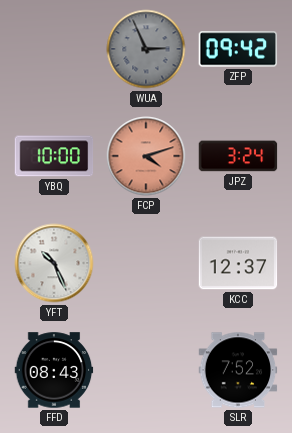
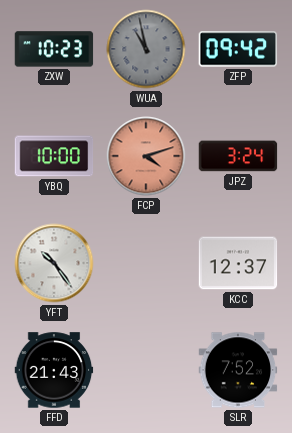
ZXW: none -> 10:23
WUA: 2:56 -> 10:58
YFT: 10:26 -> 10:24
FFD: 08:43 -> 21:43
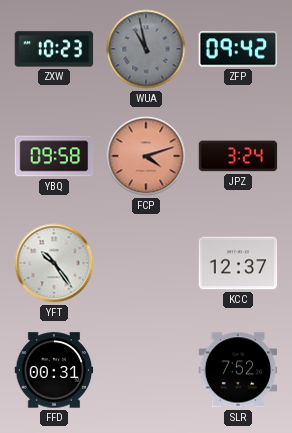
YBQ: 10:00 -> 09:58
FFD: 21:43 -> 00:31
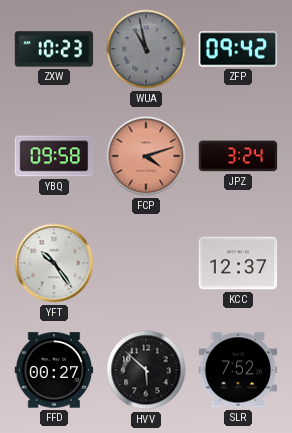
FFD: 00:31 -> 00:27
HVV: none -> 5:52
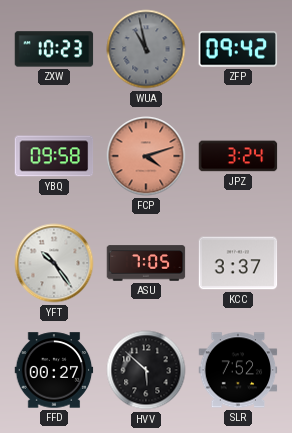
ASU: none -> 7:05
KCC: 12:37 -> 3:37
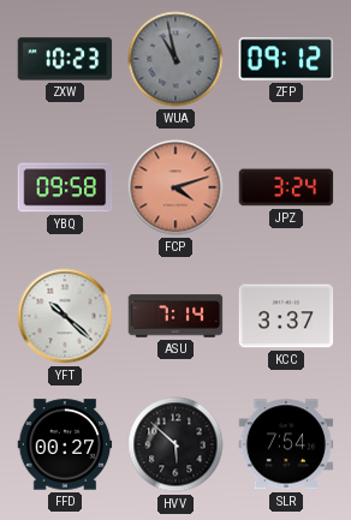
ZFP: 09:42 -> 09:12
YFT: 10:24 -> 10:22
ASU: 7:05 -> 7:14
SLR: 7:52 -> 7:54
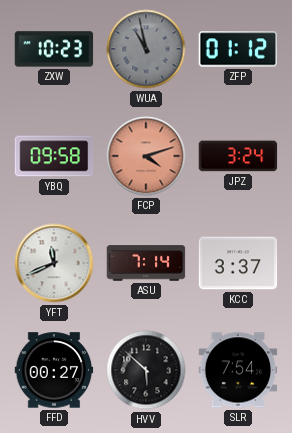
ZFP: 09:12 -> 01:12
YFT: 10:22 -> 11:41
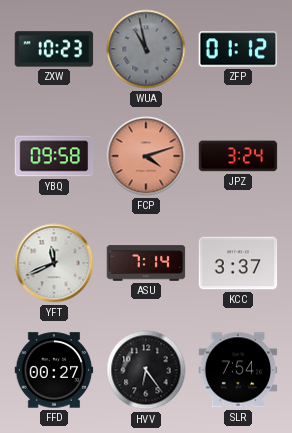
HVV: 5:52 -> 6:24
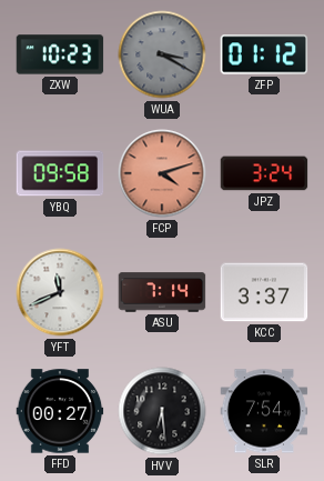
WUA: 10:58 -> 3:20
HVV: 6:24 -> 6:29
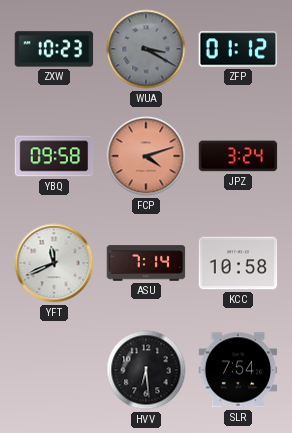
KCC: 3:37 -> 10:58
FFD: 00:27 -> none
